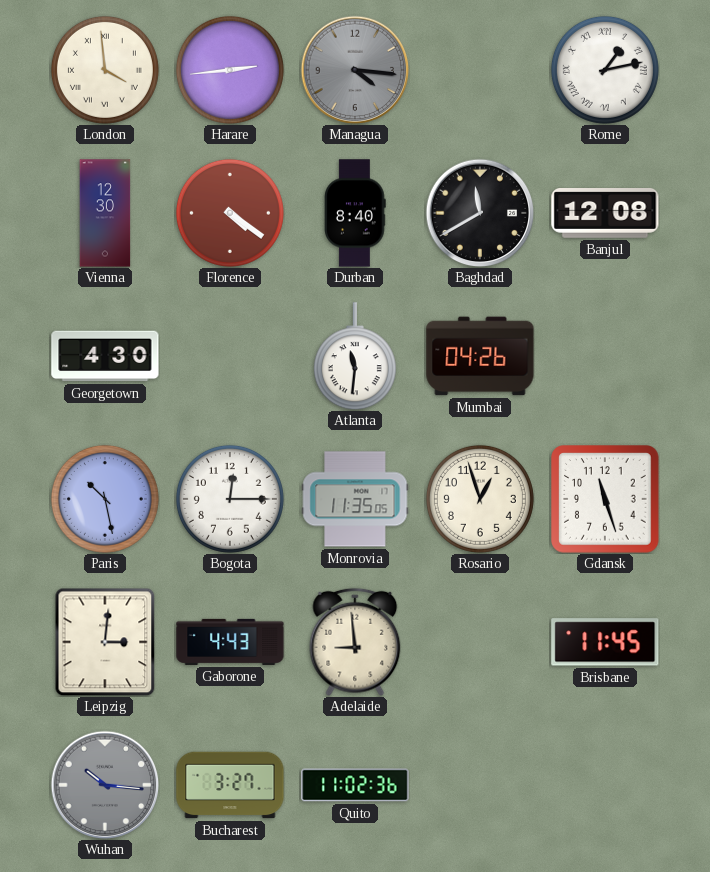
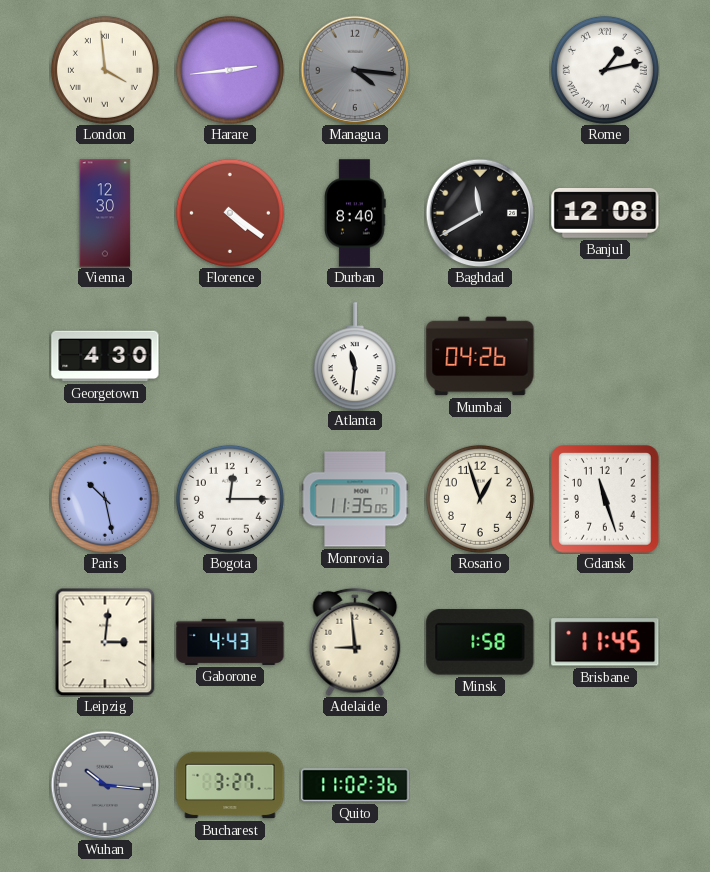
Minsk: none -> 1:58
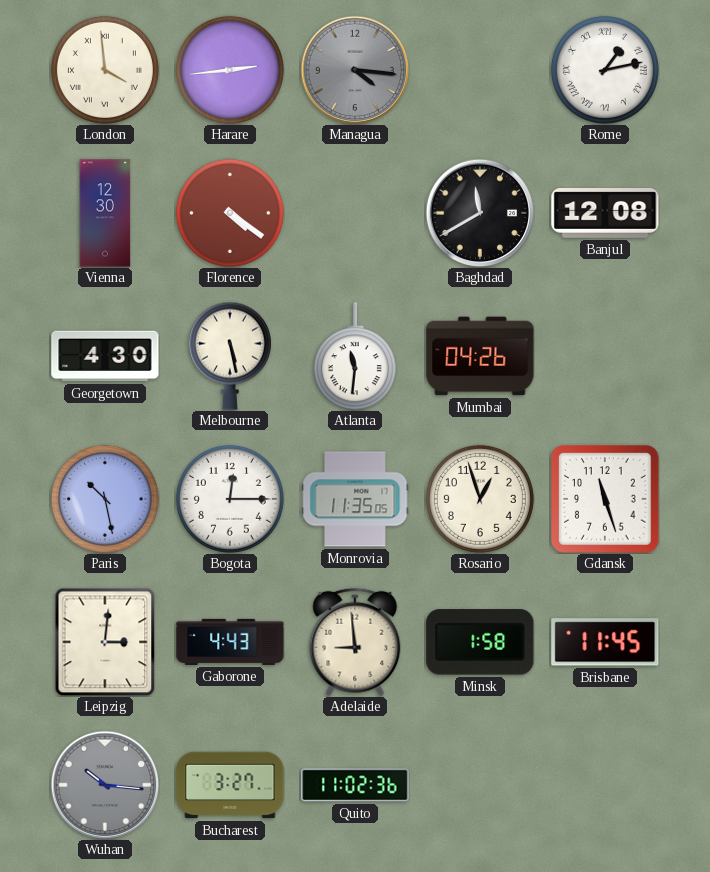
Durban: 8:40 -> none
Melbourne: none -> 5:28
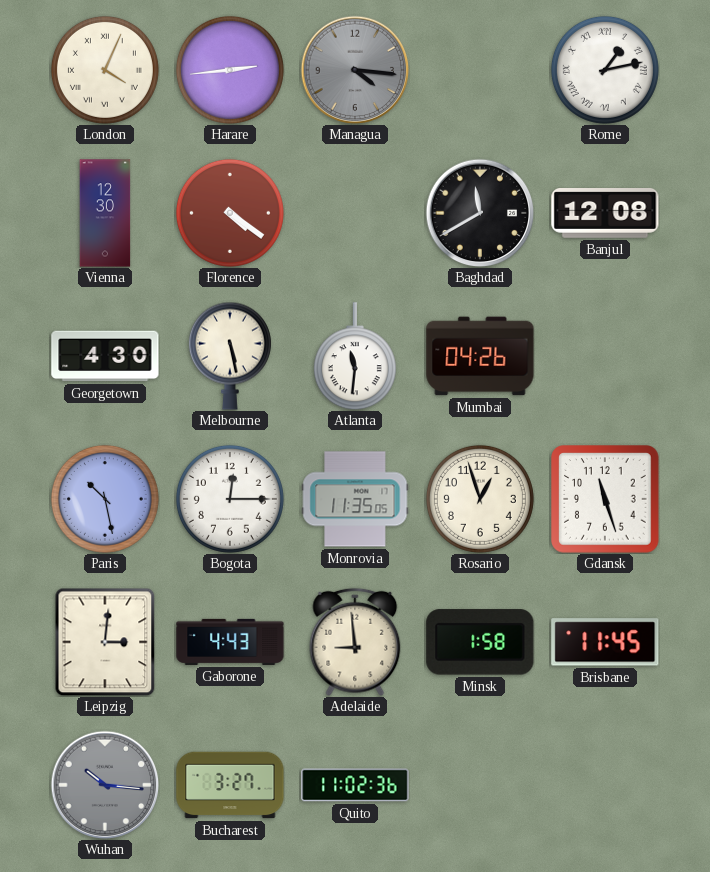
London: 3:59 -> 4:04
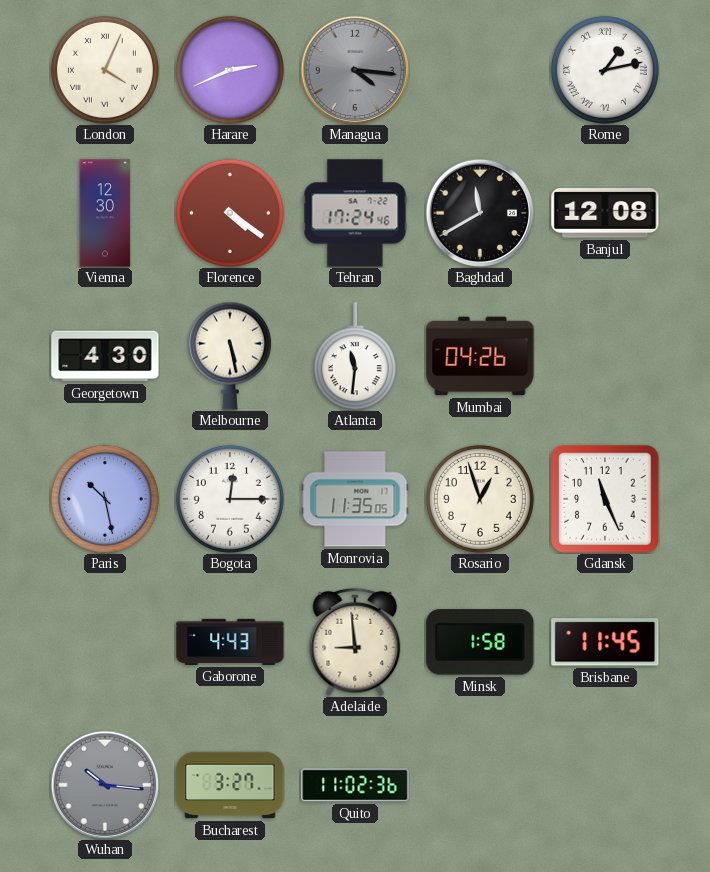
Harare: 2:44 -> 2:41
Tehran: none -> 17:24
Gdansk: 11:27 -> 11:26
Leipzig: 3:01 -> none
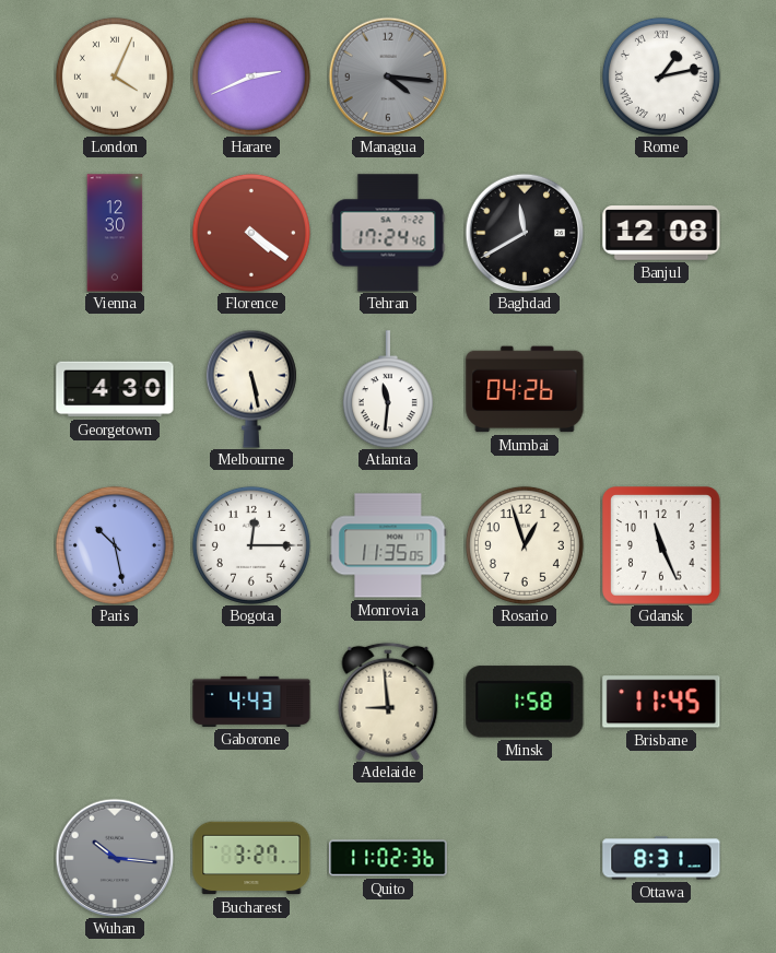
Ottawa: none -> 8:31
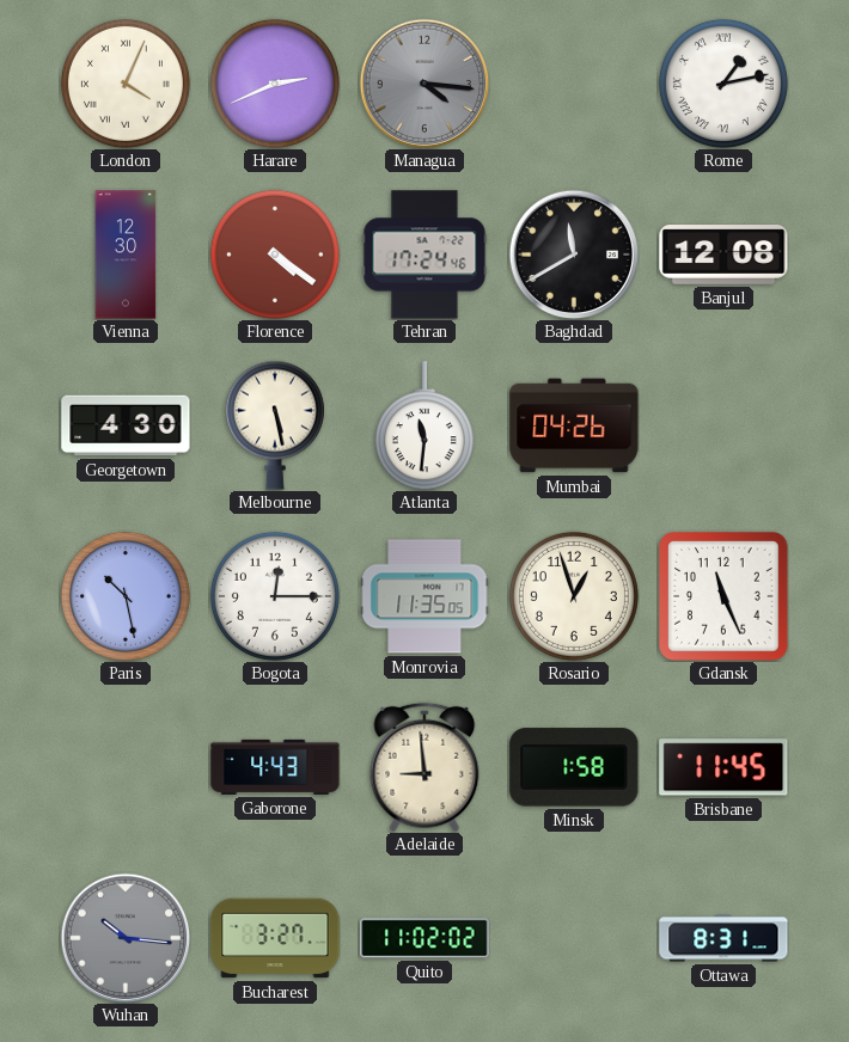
Quito: 11:02:36 -> 11:02:02
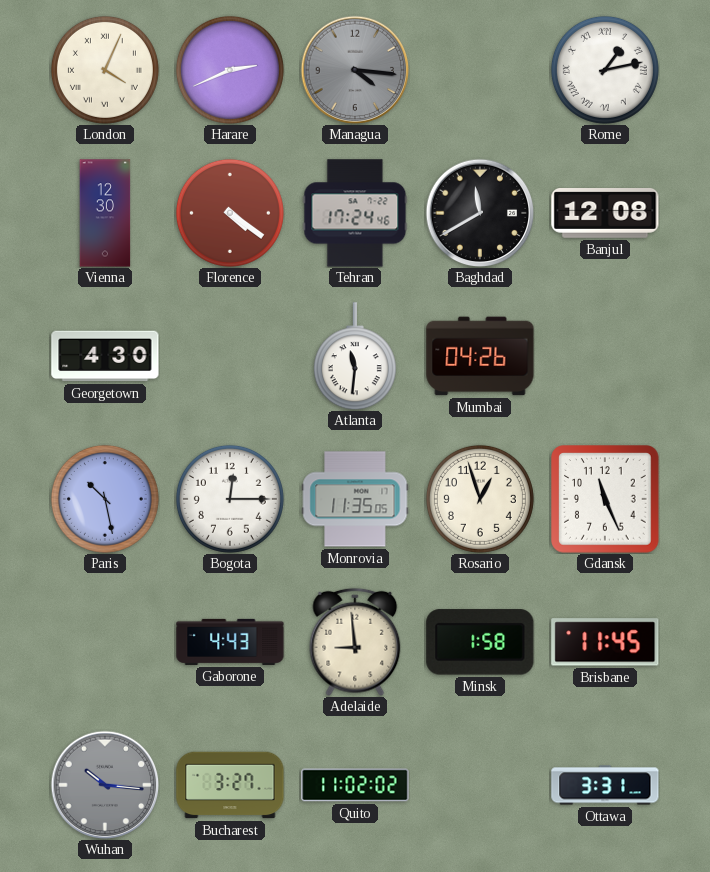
Melbourne: 5:28 -> none
Ottawa: 8:31 -> 3:31
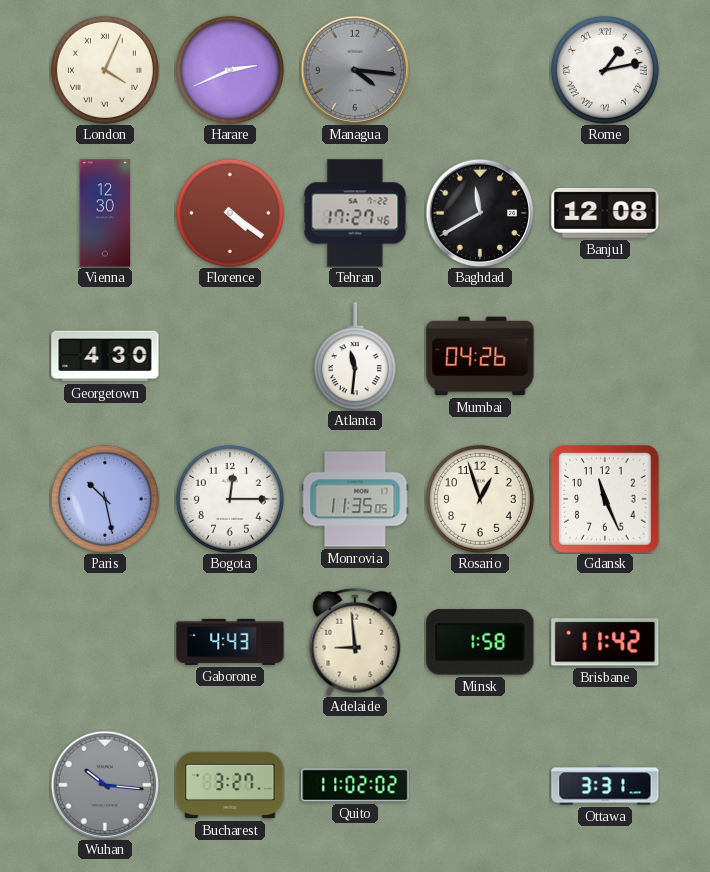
Tehran: 17:24 -> 17:27
Brisbane: 11:45 -> 11:42
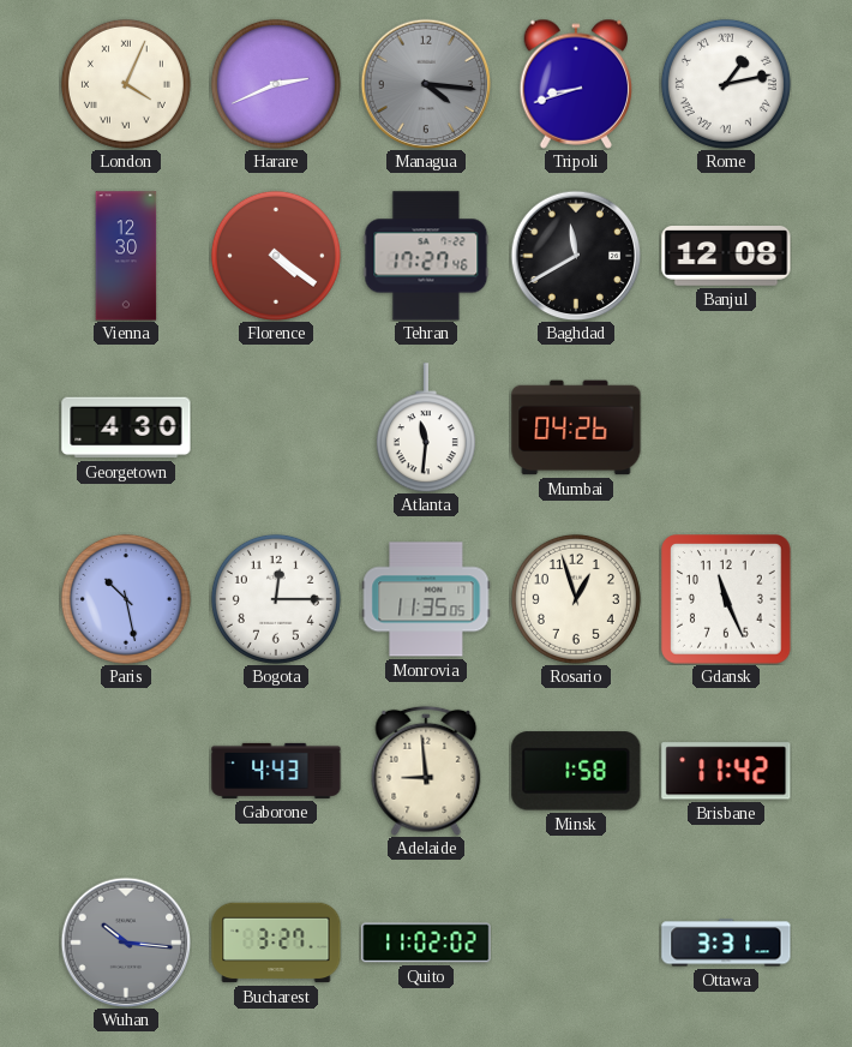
Tripoli: none -> 8:42
